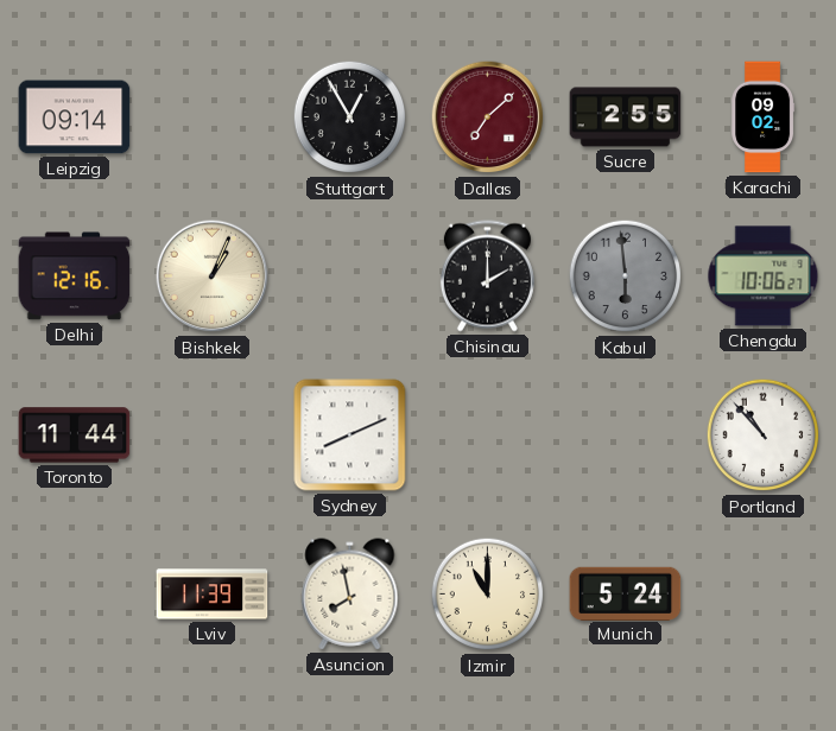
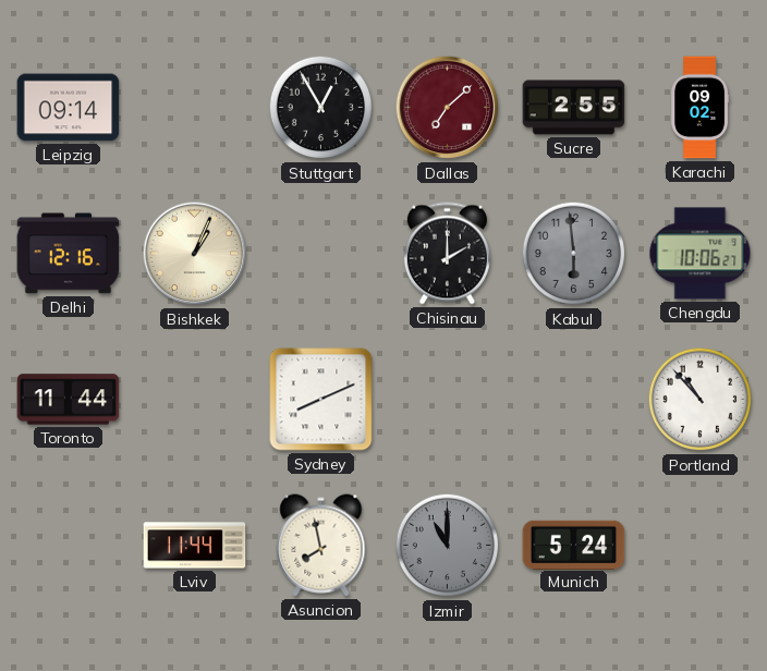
Lviv: 11:39 -> 11:44
Izmir dial: cream -> grey
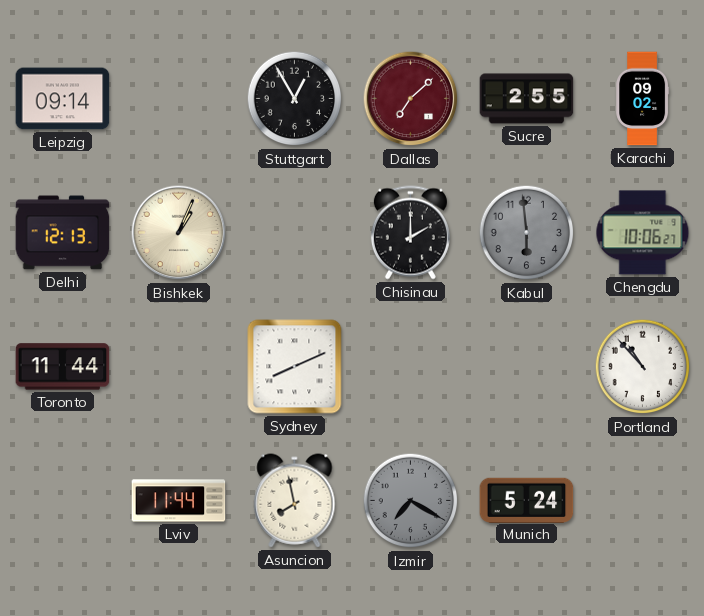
Delhi: 12:16 -> 12:13
Izmir: 11:00 -> 7:20
